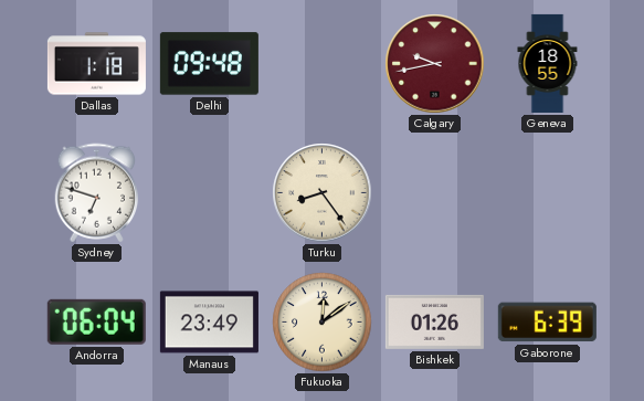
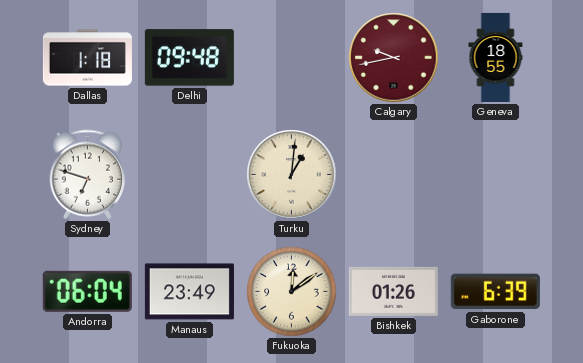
Turku: 8:24 -> 1:01
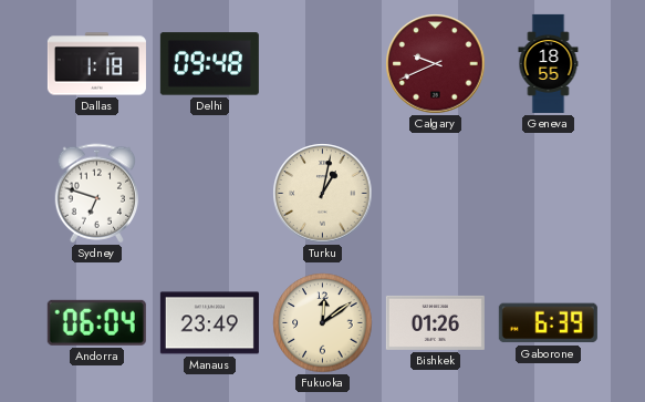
Calgary: 9:43 -> 9:41
Turku: 1:01 -> 1:02
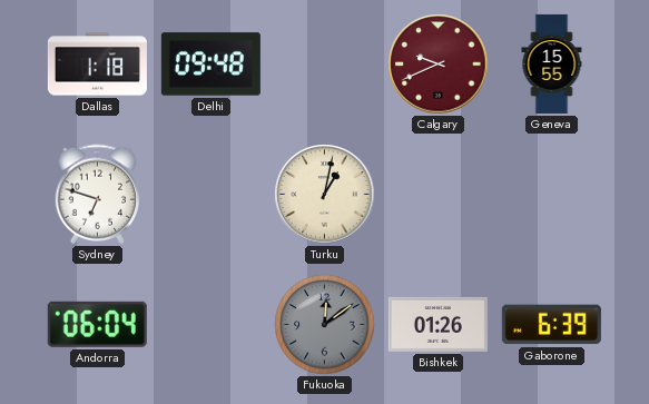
Geneva: 18:55 -> 15:55
Manaus: 23:49 -> none
Fukuoka dial: cream -> grey
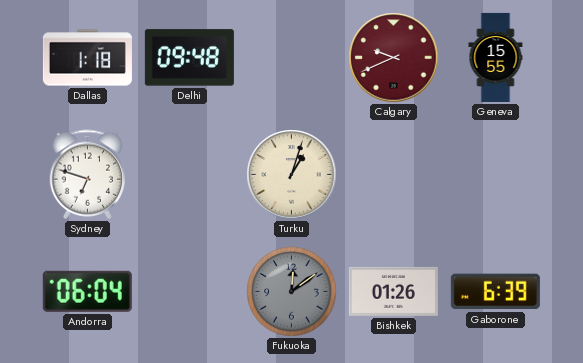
Turku: 1:02 -> 1:03
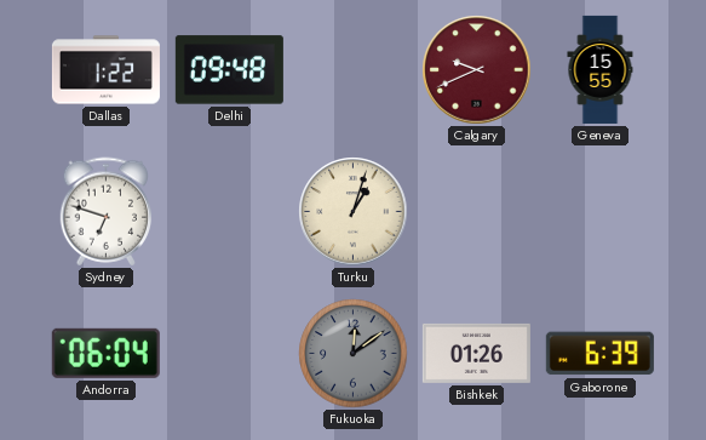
Dallas: 1:18 -> 1:22
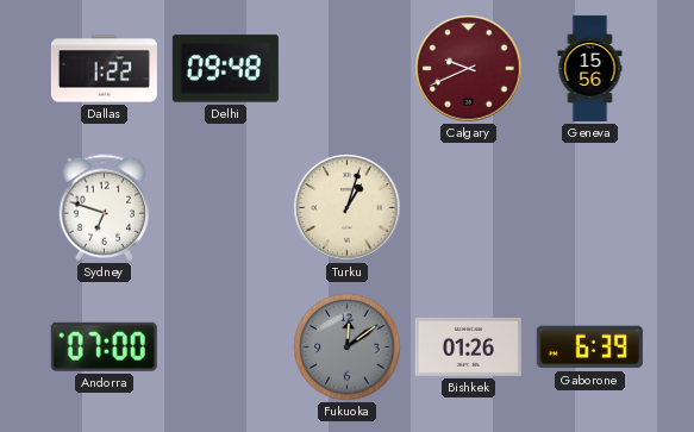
Geneva: 15:55 -> 15:56
Andorra: 06:04 -> 07:00
